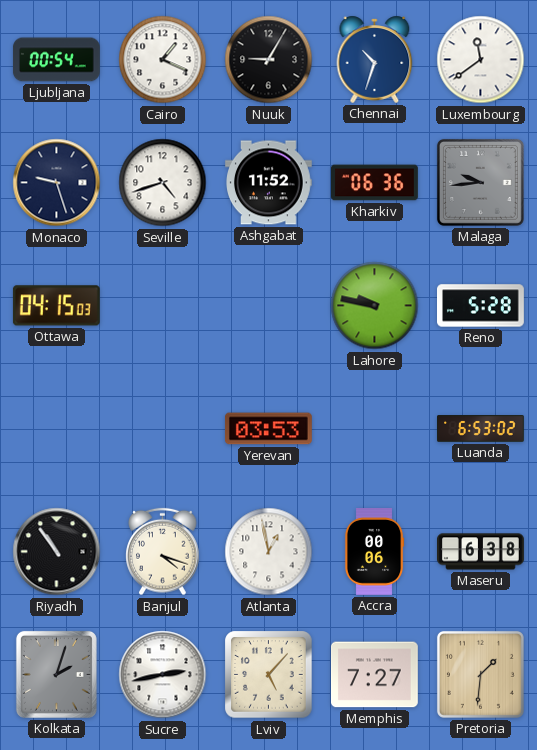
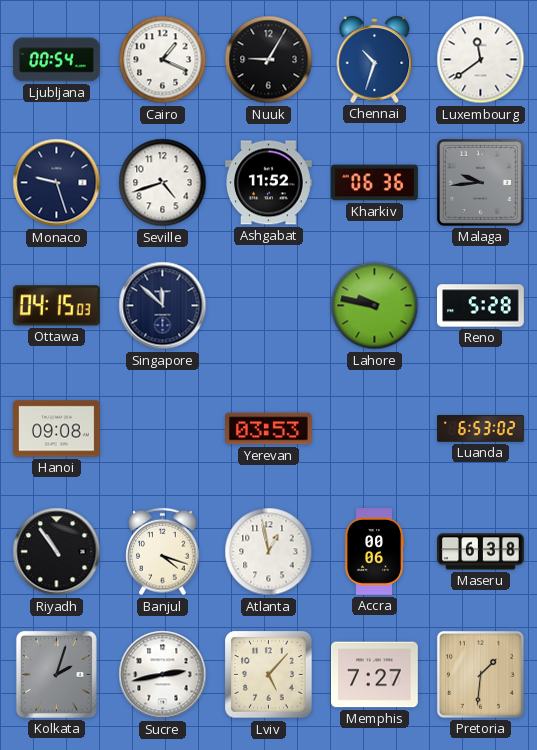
Singapore: none -> 11:52
Hanoi: none -> 09:08
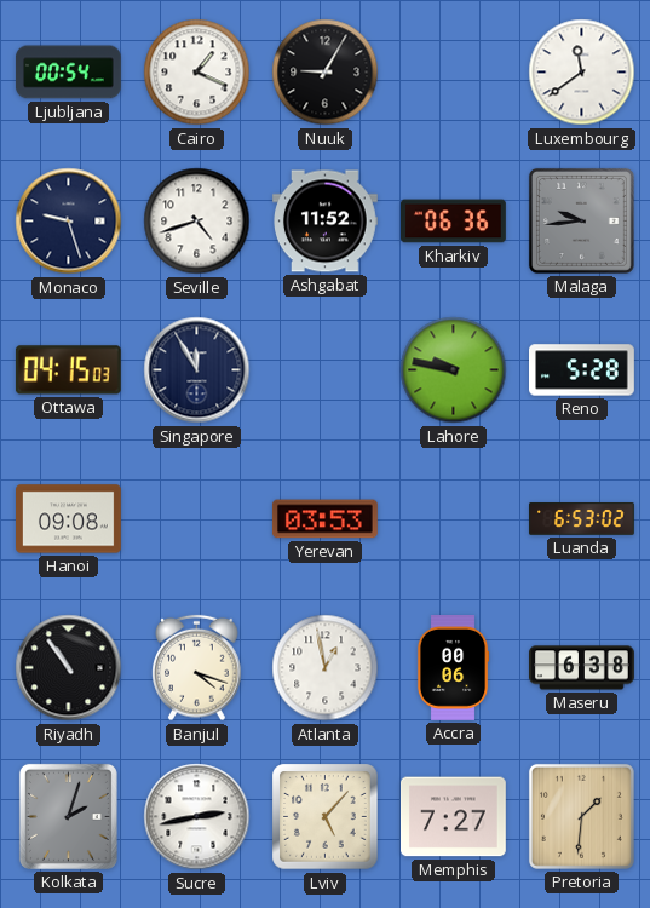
Chennai: 10:33 -> none
Singapore: 11:52 -> 11:55
